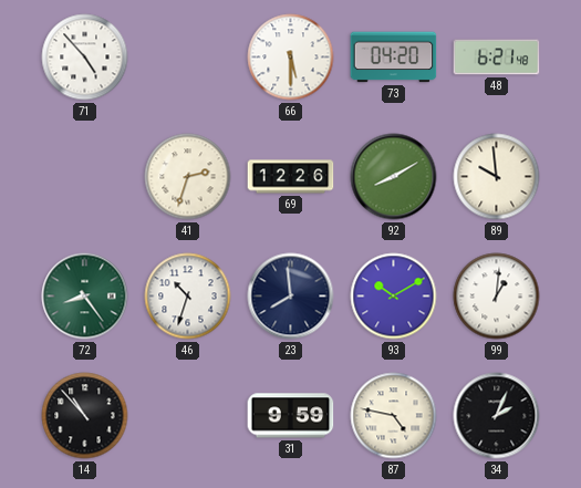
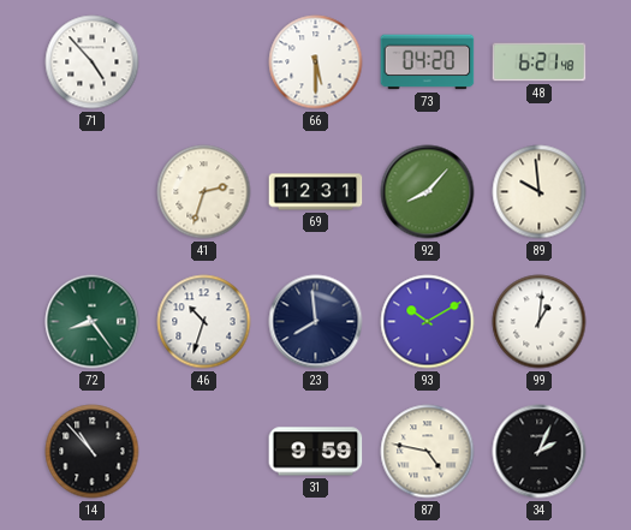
69: 12:26 -> 12:31
92: 8:10 -> 8:07
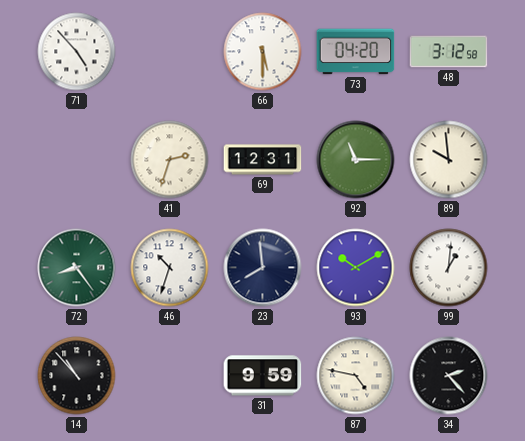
48: 6:21 -> 3:12
92: 8:07 -> 11:15
34: 2:04 -> 2:23
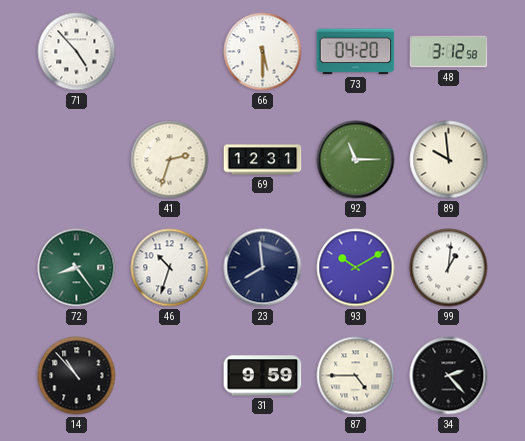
87: 4:47 -> 4:45
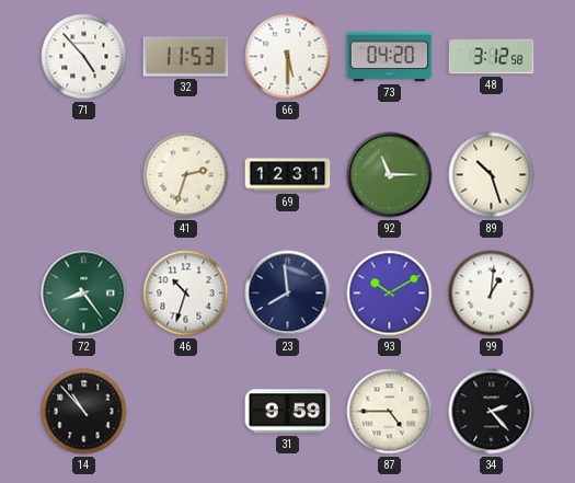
32: none -> 11:53
89: 9:59 -> 10:27
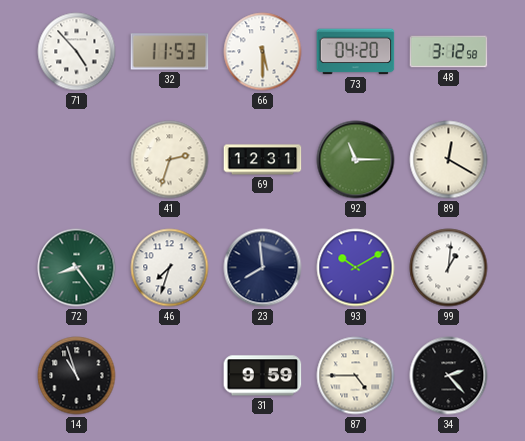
89: 10:27 -> 12:20
46: 10:33 -> 7:33
14: 10:53 -> 10:57
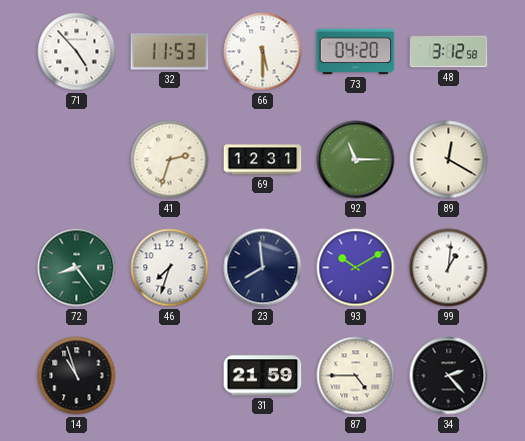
31: 9:59 -> 21:59
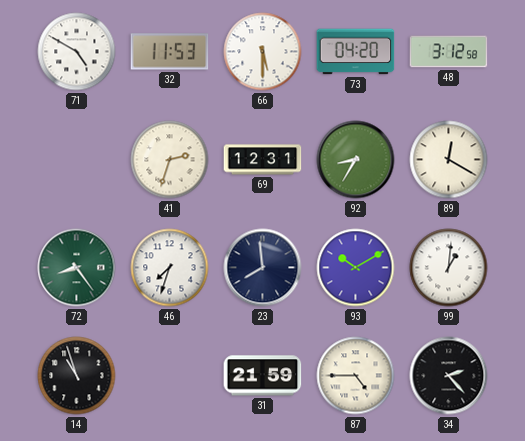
71: 4:53 -> 4:50
92: 11:15 -> 8:35
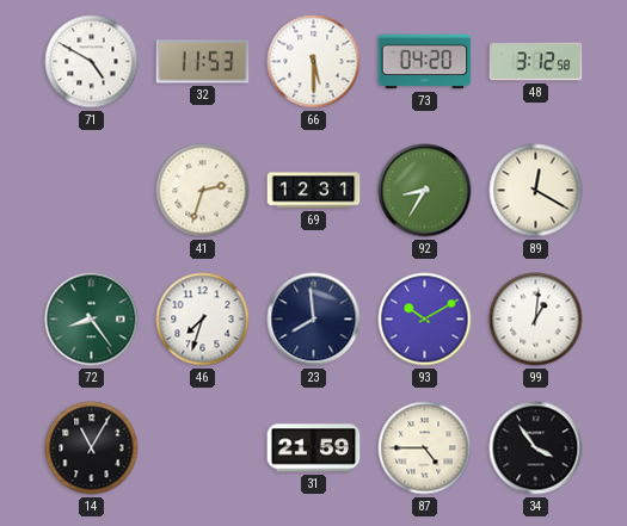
14: 10:57 -> 11:05
34: 2:23 -> 3:54
